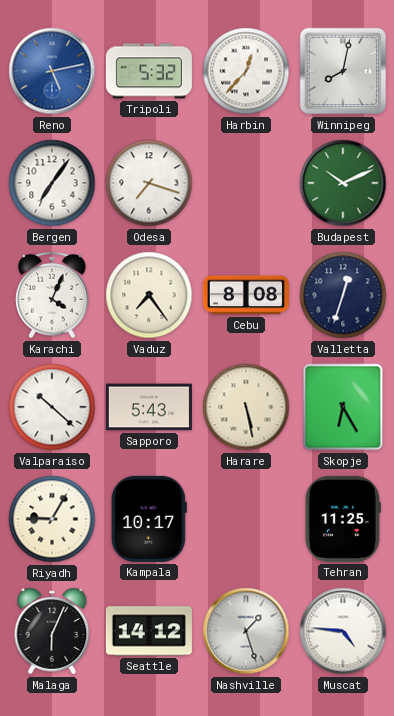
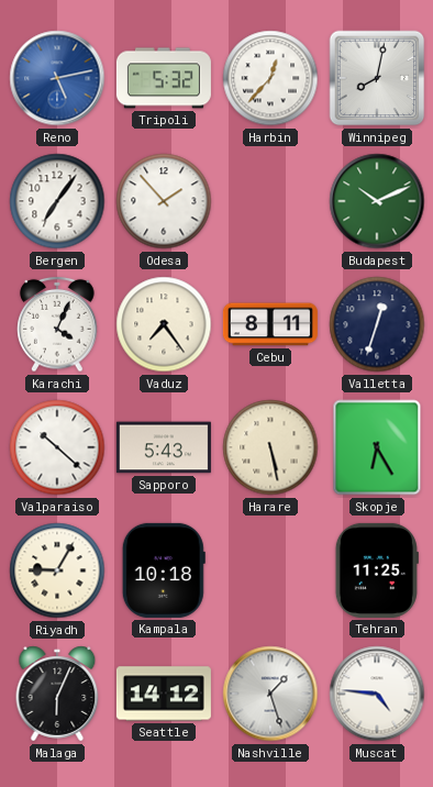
Odesa: 7:18 -> 1:53
Cebu: 8:08 -> 8:11
Kampala: 10:17 -> 10:18
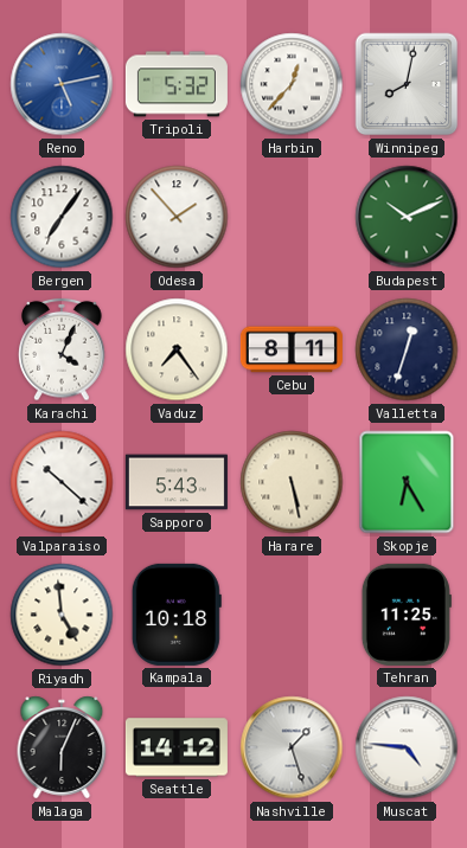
Riyadh: 9:05 -> 4:59
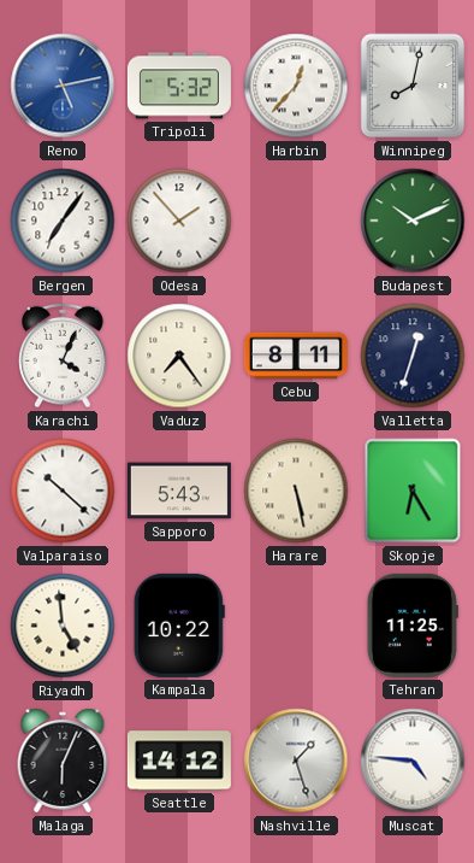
Kampala: 10:18 -> 10:22
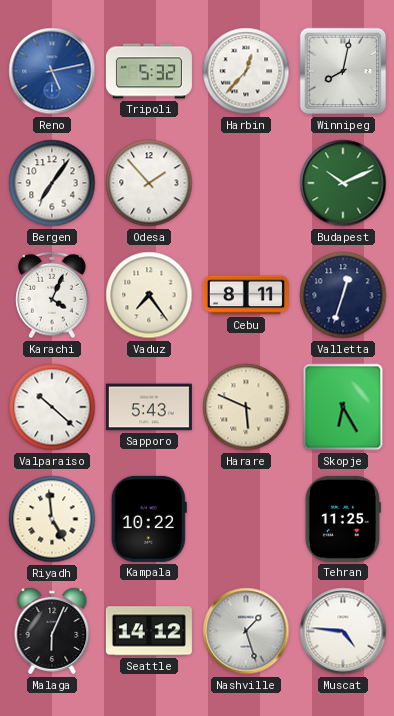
Harare: 5:28 -> 5:49
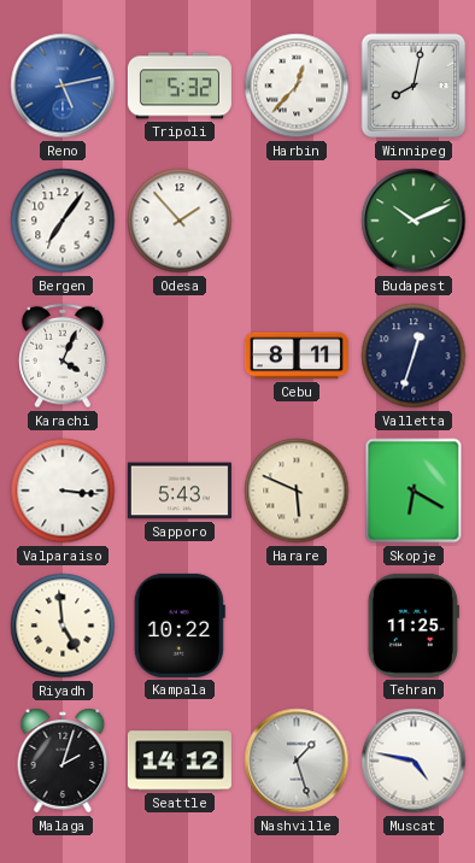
Vaduz: 7:24 -> none
Valparaiso: 10:22 -> 3:16
Skopje: 6:25 -> 6:20
Malaga: 6:04 -> 2:03
Muscat: 4:46 -> 4:47
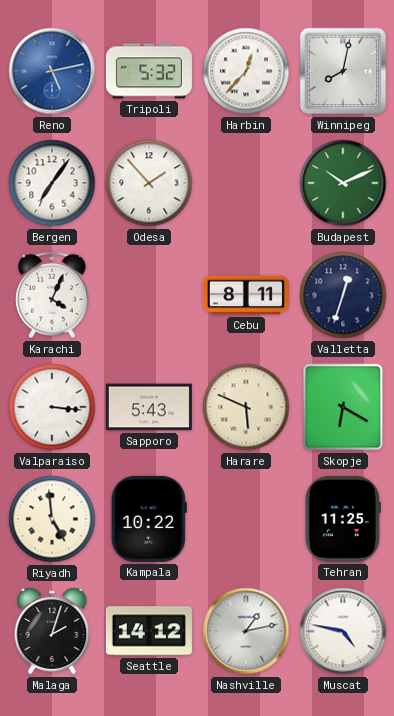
Nashville: 1:27 -> 1:13
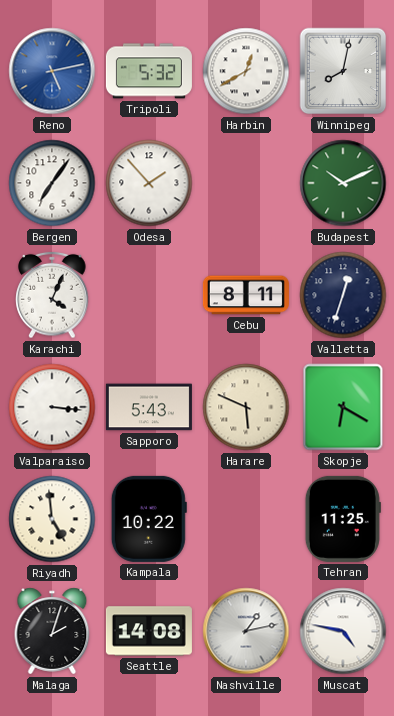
Harbin: 12:37 -> 12:40
Seattle: 14:12 -> 14:08
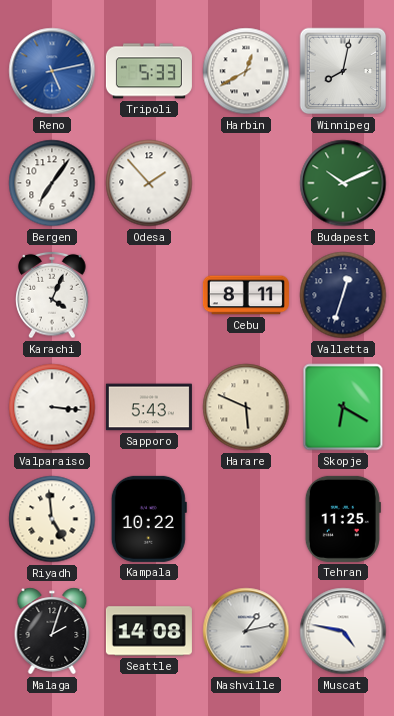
Tripoli: 5:32 -> 5:33
